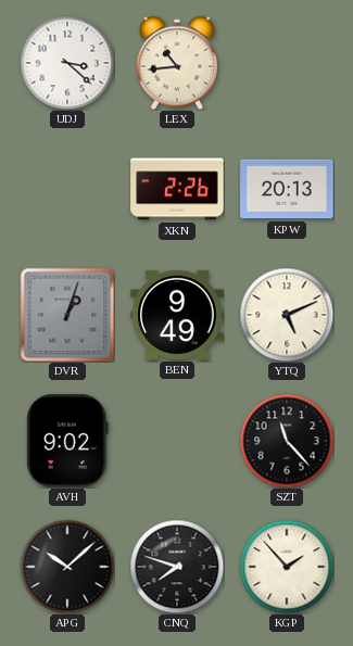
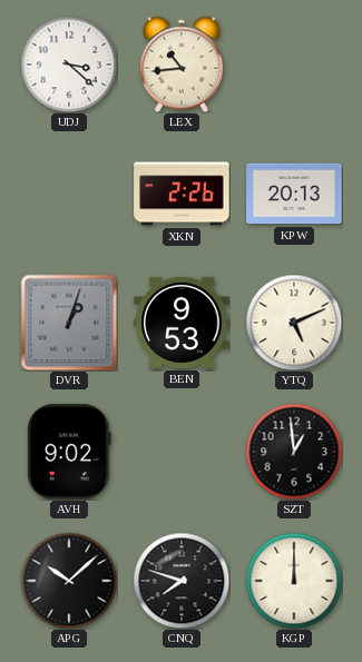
BEN: 9:49 -> 9:53
SZT: 11:23 -> 12:59
KGP: 1:53 -> 12:00
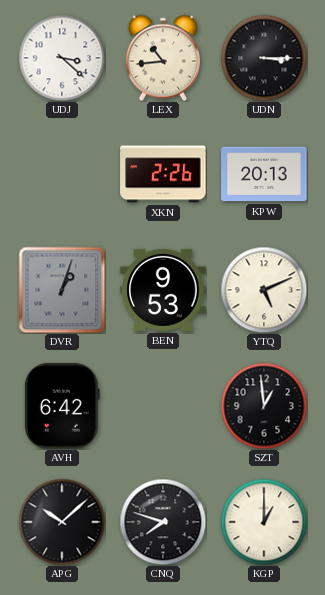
UDN: none -> 3:15
AVH: 9:02 -> 6:42
KGP: 12:00 -> 1:00
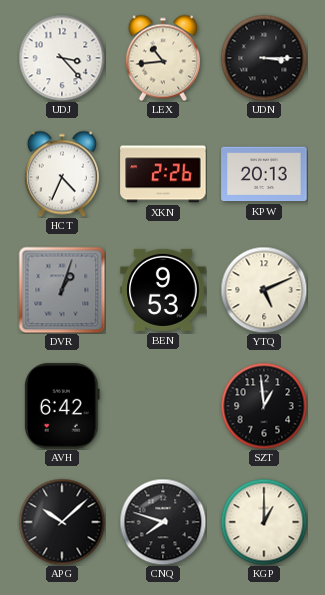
UDJ: 3:22 -> 3:23
HCT: none -> 4:34
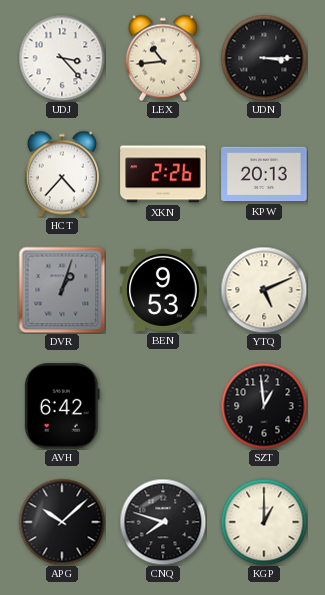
HCT: 4:34 -> 4:37
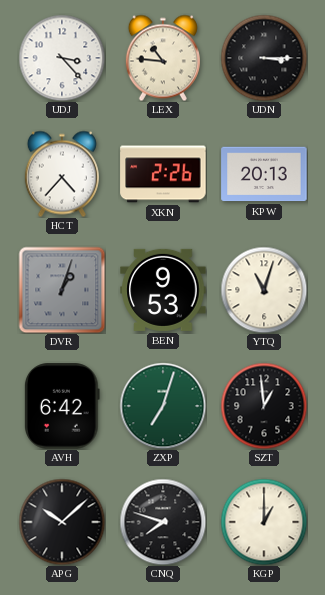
LEX: 10:44 -> 10:46
YTQ: 5:11 -> 11:03
ZXP: none -> 7:03
